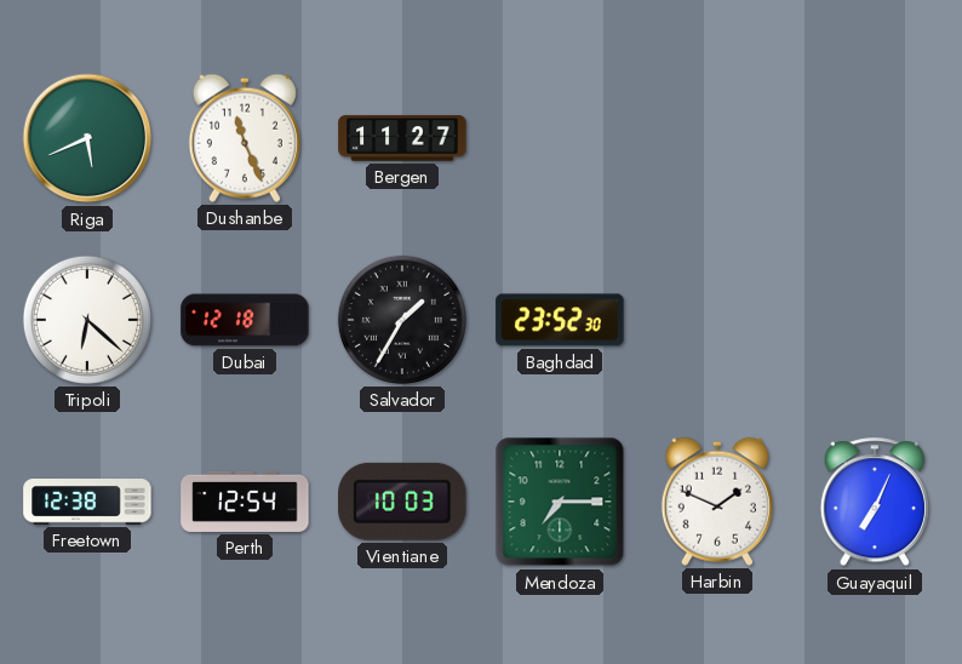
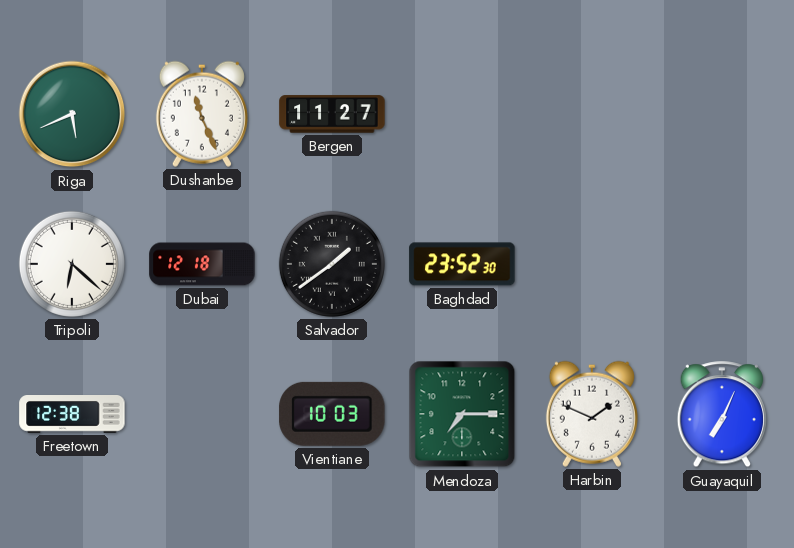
Salvador: 1:35 -> 1:39
Perth: 12:54 -> none
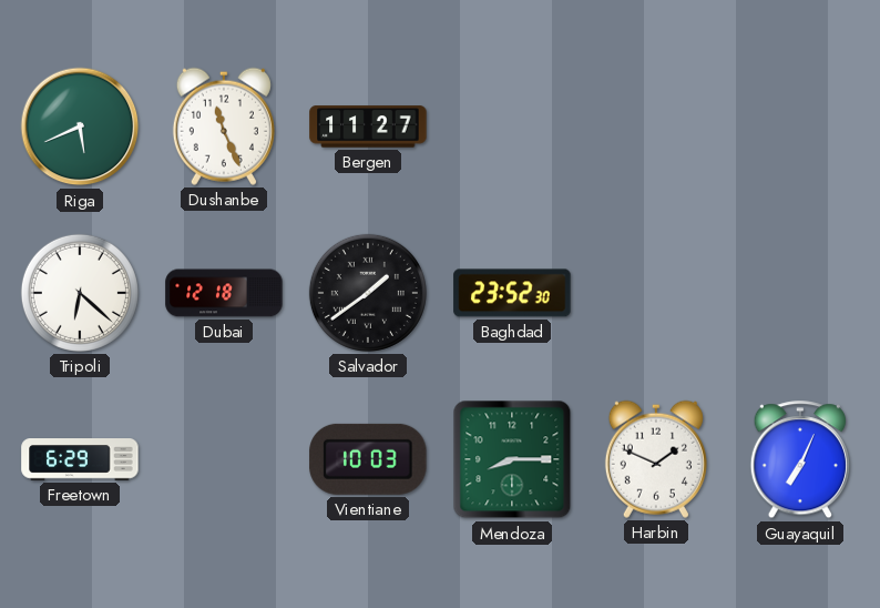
Freetown: 12:38 -> 6:29
Mendoza: 7:15 -> 8:15
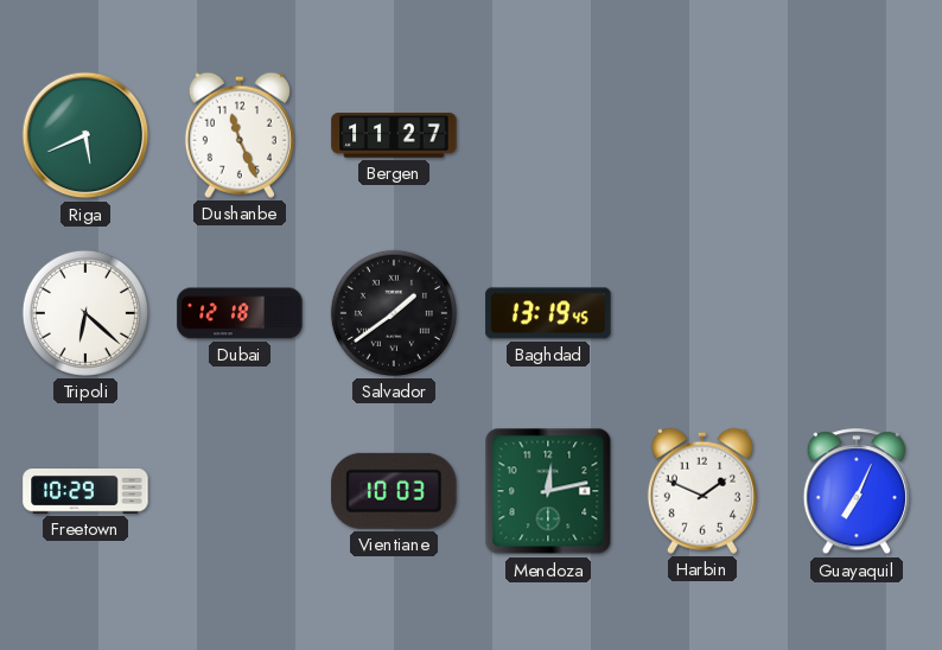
Baghdad: 23:52 -> 13:19
Freetown: 6:29 -> 10:29
Mendoza: 8:15 -> 12:13
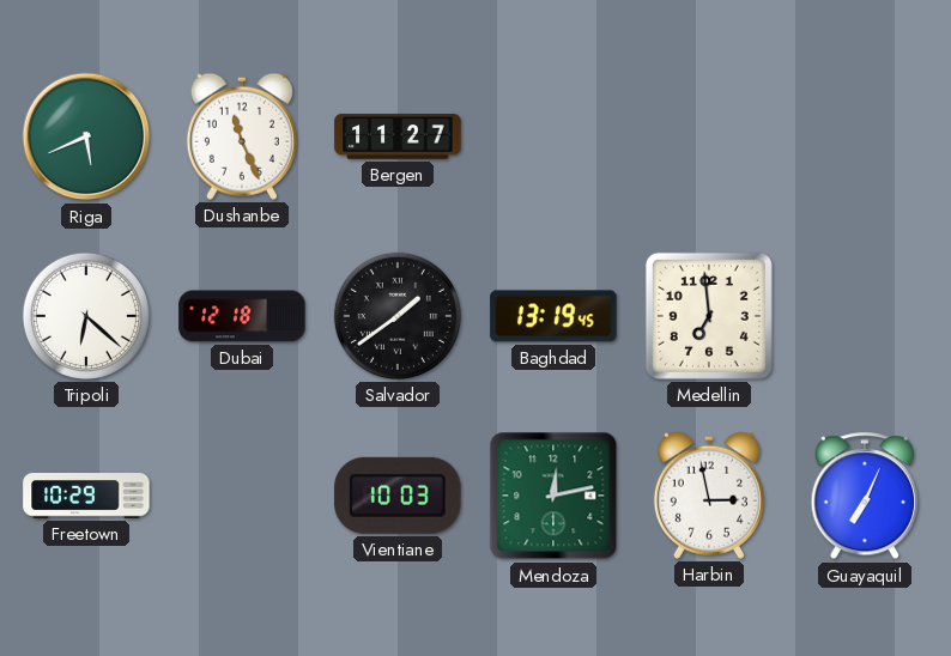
Medellin: none -> 6:59
Harbin: 1:49 -> 2:58
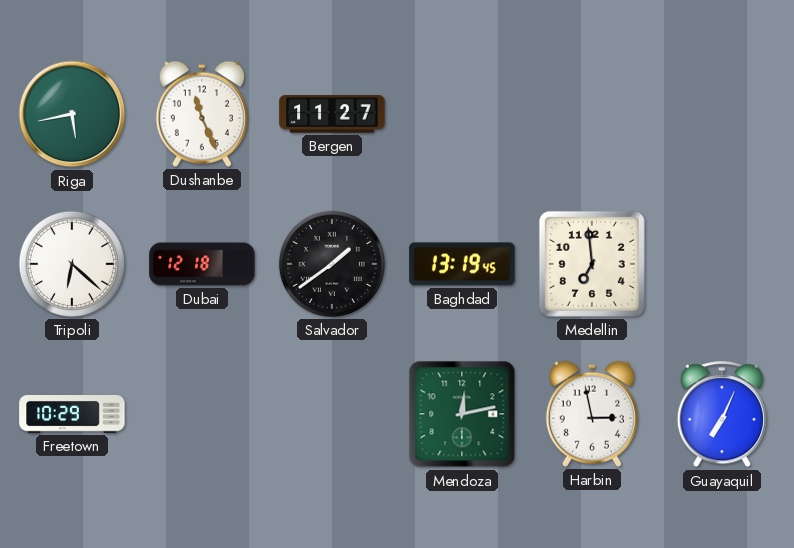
Riga: 5:41 -> 5:43
Vientiane: 10:03 -> none
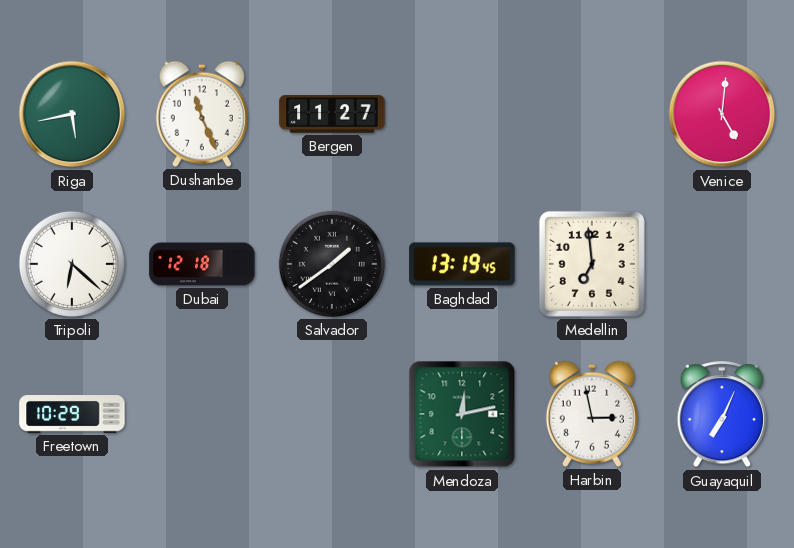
Venice: none -> 5:01
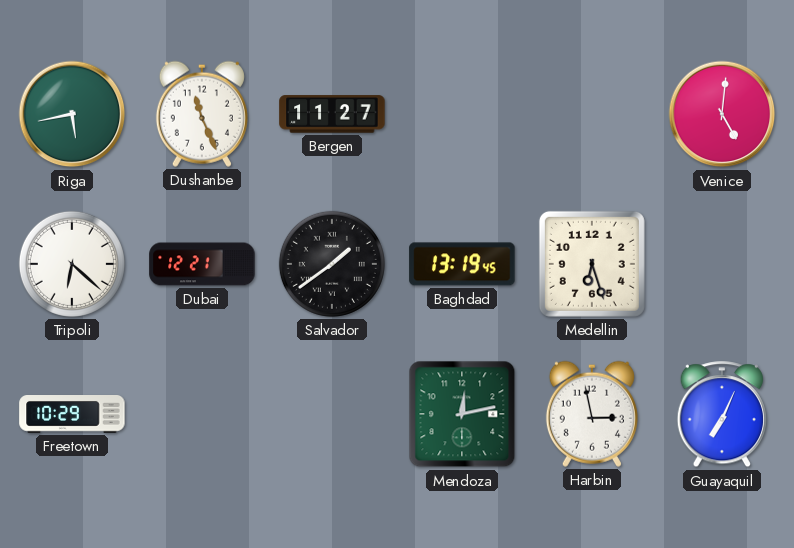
Dubai: 12:18 -> 12:21
Medellin: 6:59 -> 6:27
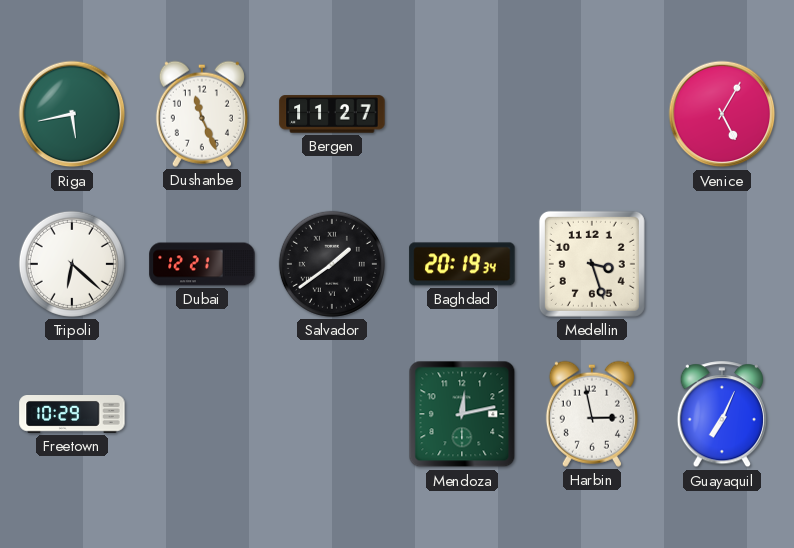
Venice: 5:01 -> 5:05
Baghdad: 13:19 -> 20:19
Medellin: 6:27 -> 3:27
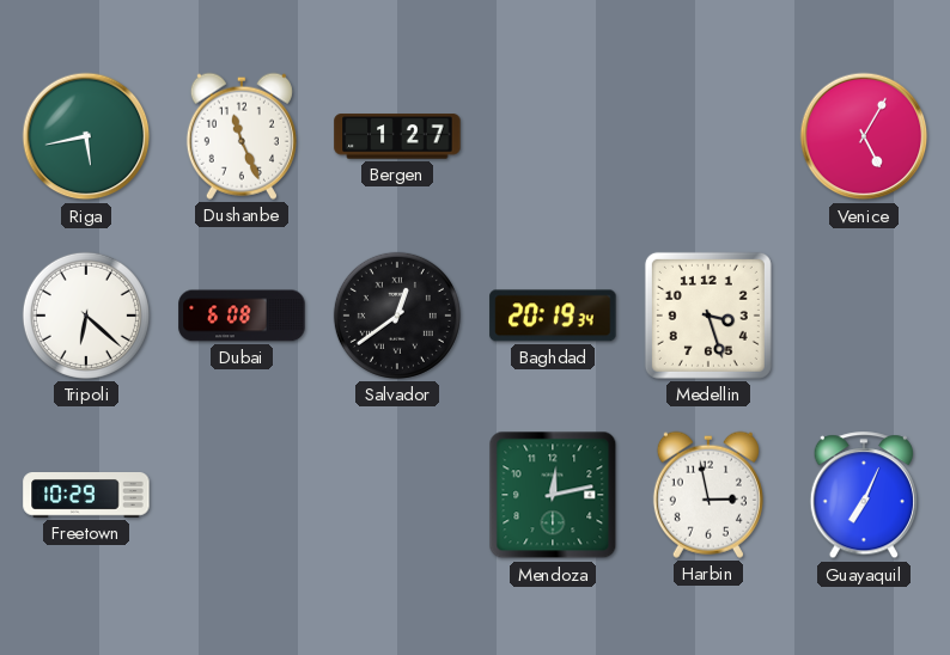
Bergen: 11:27 -> 1:27
Dubai: 12:21 -> 6:08
Salvador: 1:39 -> 12:39
